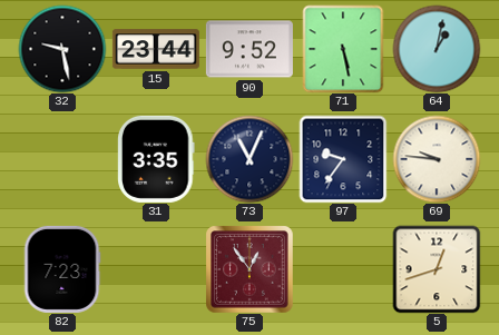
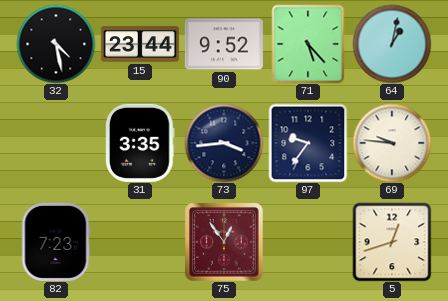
32: 9:28 -> 4:28
71: 5:28 -> 5:23
73: 11:04 -> 3:44
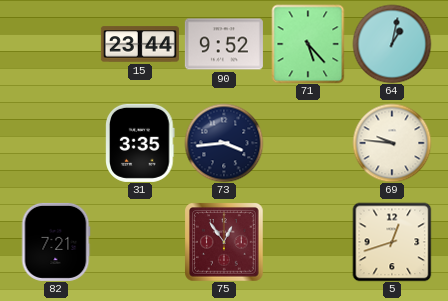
32: 4:28 -> none
97: 9:36 -> none
82: 7:23 -> 7:21
